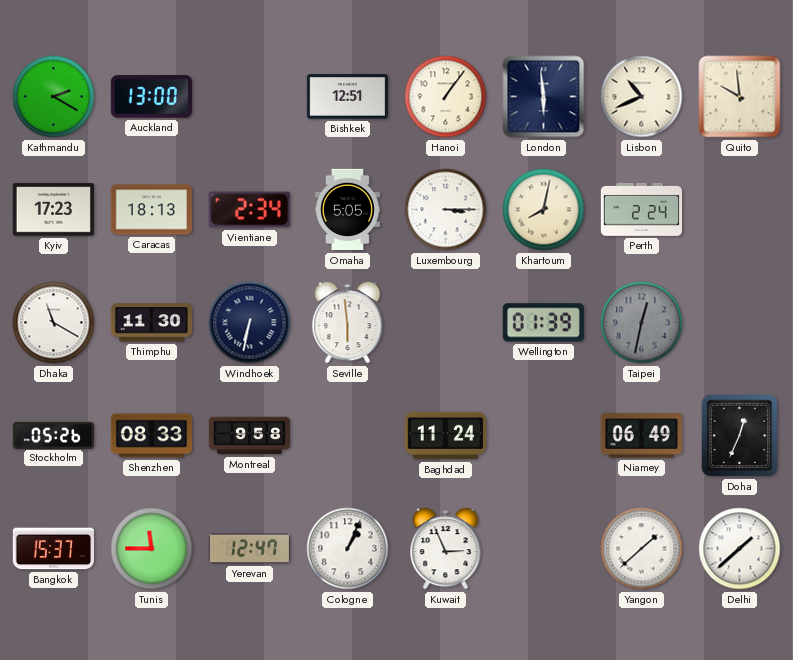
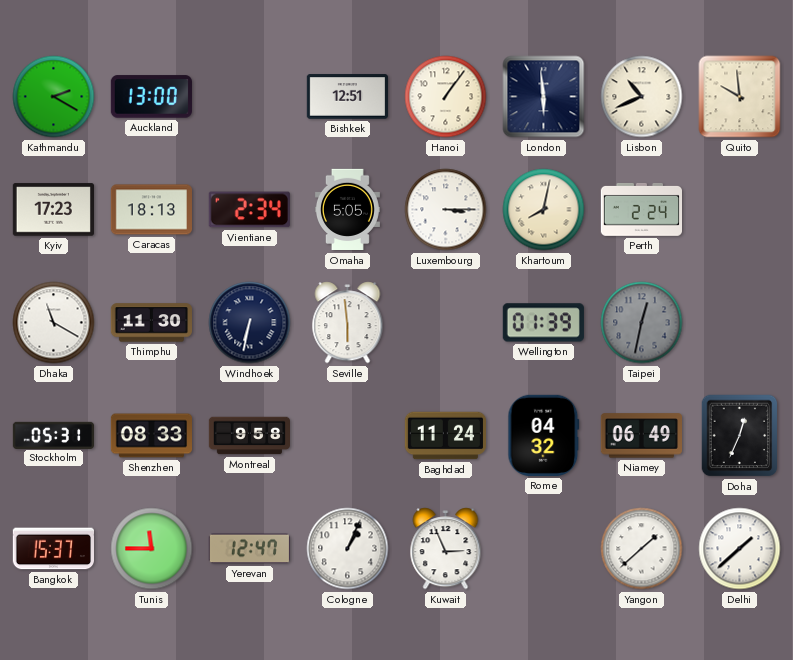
Stockholm: 05:26 -> 05:31
Rome: none -> 04:32
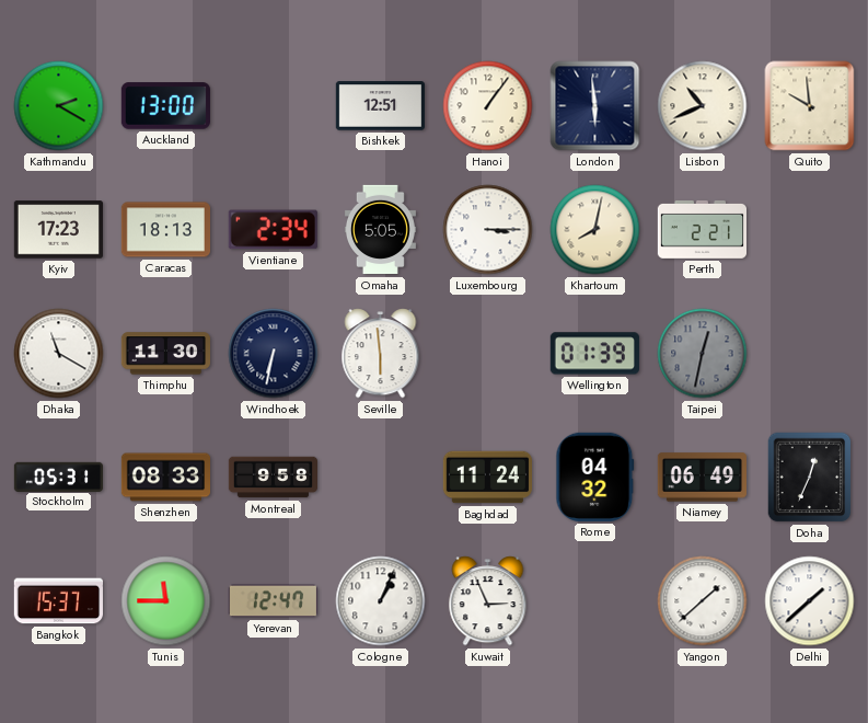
Perth: 2:24 -> 2:21
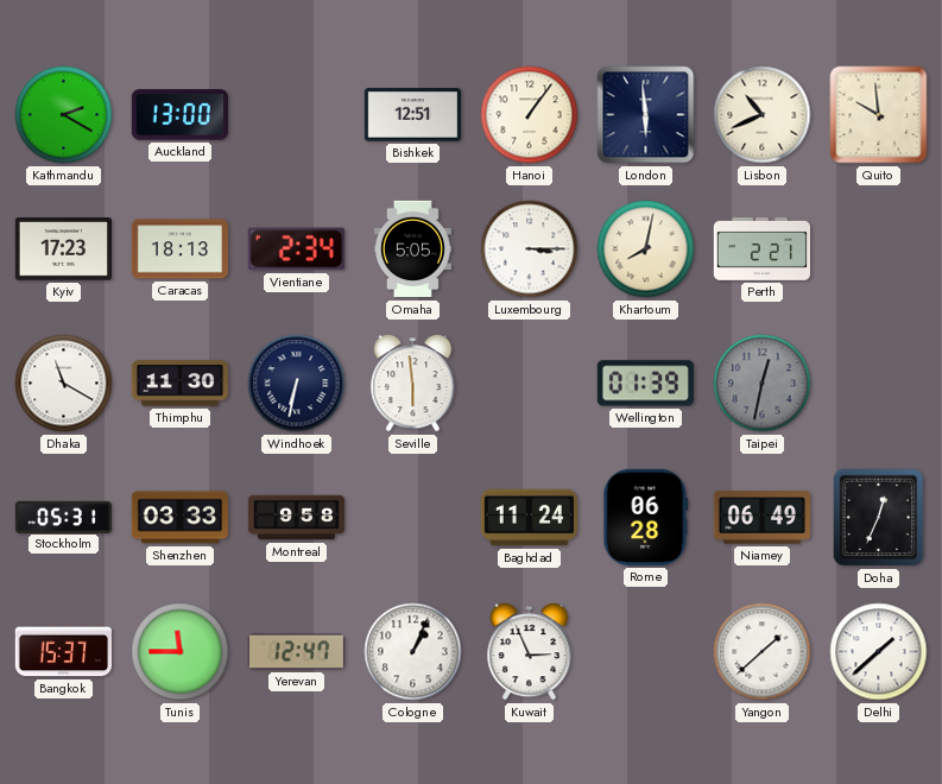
Shenzhen: 08:33 -> 03:33
Rome: 04:32 -> 06:28
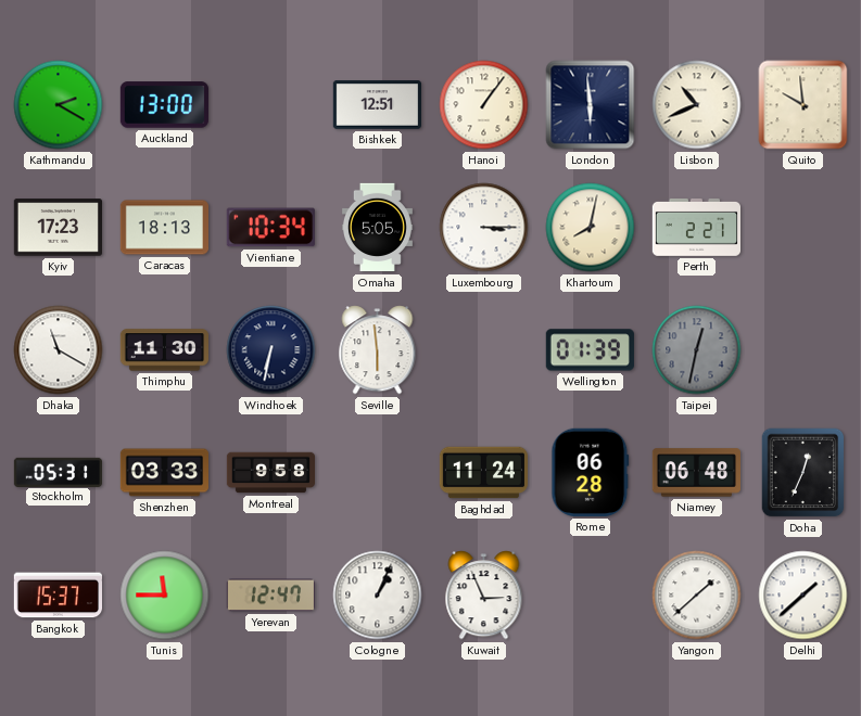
Vientiane: 2:34 -> 10:34
Niamey: 06:49 -> 06:48
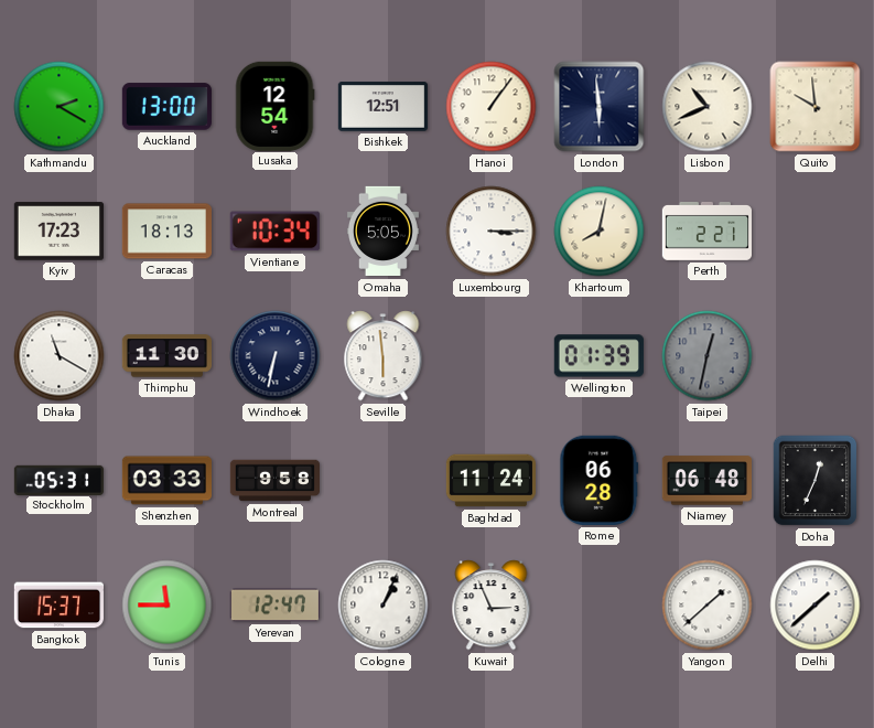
Lusaka: none -> 12:54
